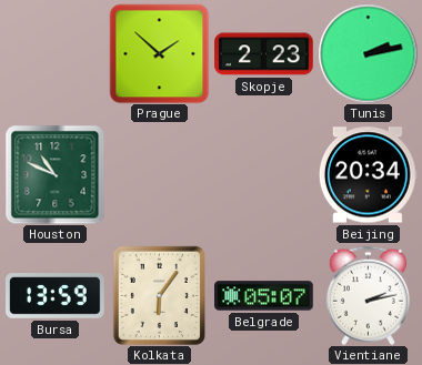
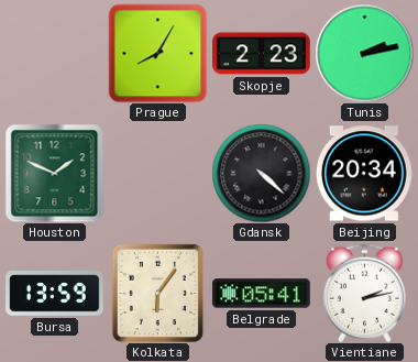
Prague: 1:52 -> 8:05
Houston: 10:49 -> 1:49
Gdansk: none -> 4:22
Belgrade: 05:07 -> 05:41
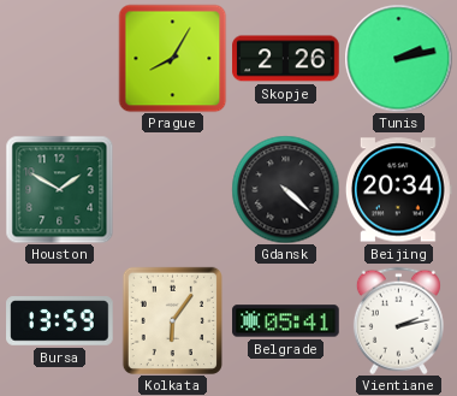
Skopje: 2:23 -> 2:26
Houston: 1:49 -> 1:50
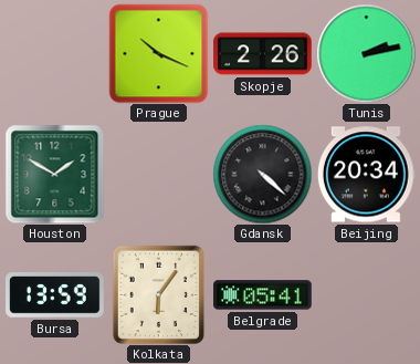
Prague: 8:05 -> 10:19
Vientiane: 2:13 -> none
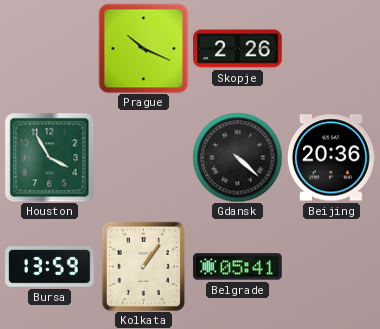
Tunis: 2:13 -> none
Houston: 1:50 -> 3:55
Beijing: 20:34 -> 20:36
Kolkata: 6:06 -> 1:06
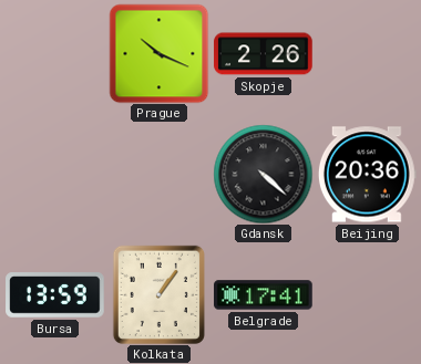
Houston: 3:55 -> none
Belgrade: 05:41 -> 17:41
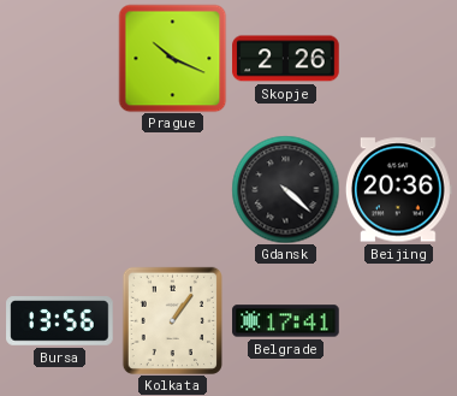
Bursa: 13:59 -> 13:56
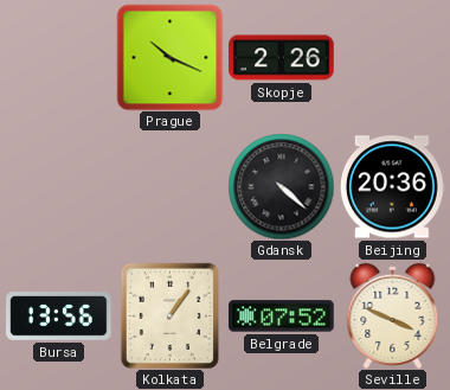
Belgrade: 17:41 -> 07:52
Seville: none -> 3:49
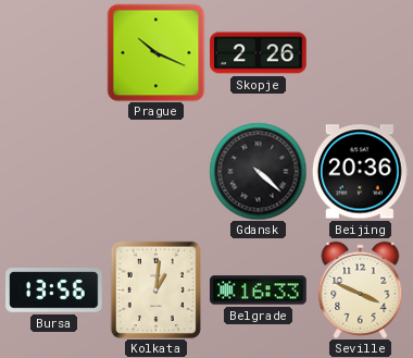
Kolkata: 1:06 -> 1:01
Belgrade: 07:52 -> 16:33
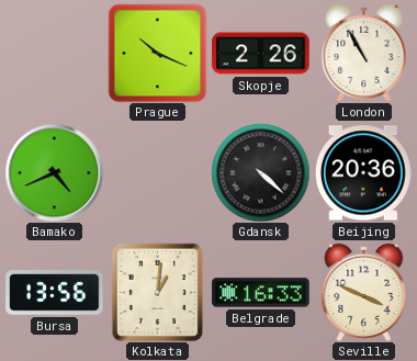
London: none -> 10:55
Bamako: none -> 4:41
